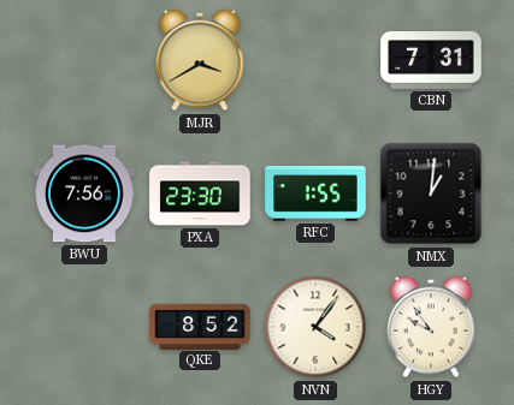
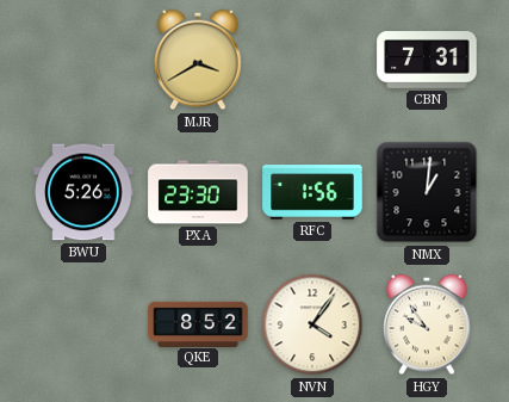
BWU: 7:56 -> 5:26
RFC: 1:55 -> 1:56
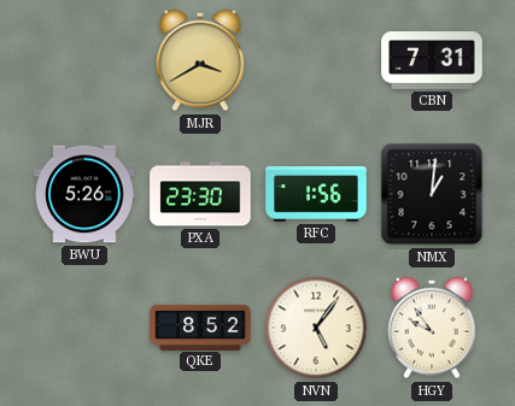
NVN: 4:06 -> 5:06
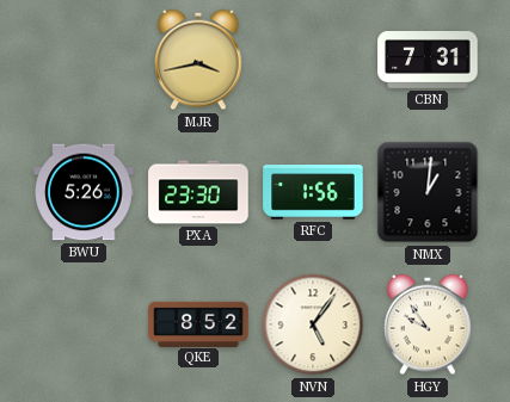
MJR: 3:40 -> 3:43
